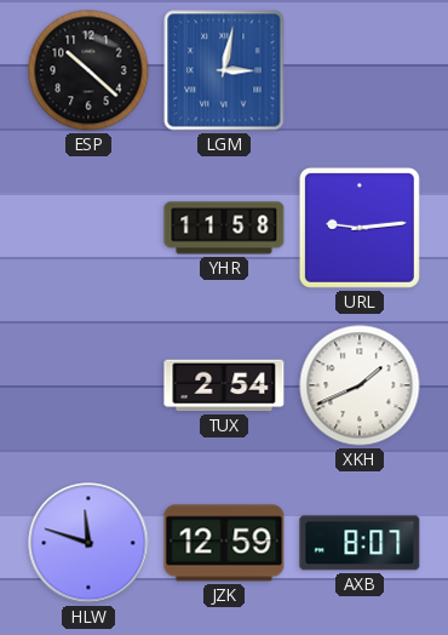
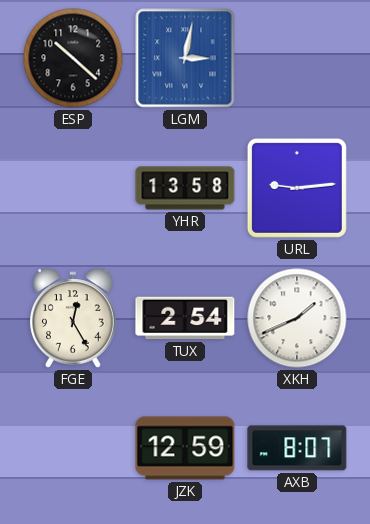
YHR: 11:58 -> 13:58
FGE: none -> 12:25
HLW: 11:48 -> none
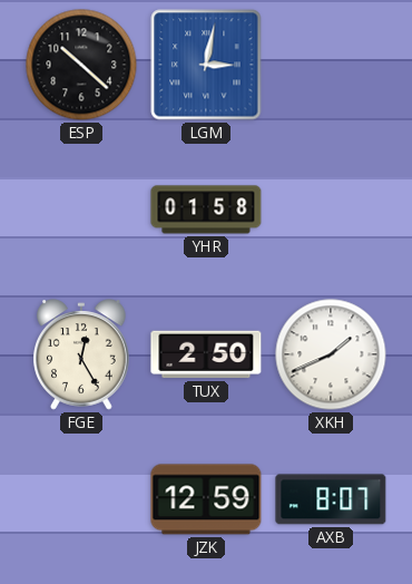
YHR: 13:58 -> 01:58
URL: 9:14 -> none
TUX: 2:54 -> 2:50
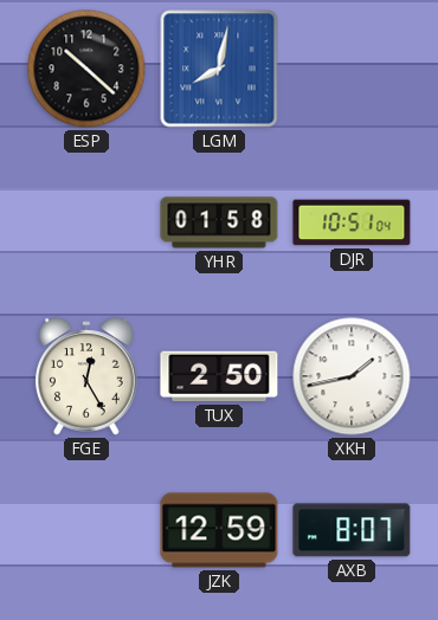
LGM: 3:02 -> 8:02
DJR: none -> 10:51
XKH: 1:41 -> 1:43
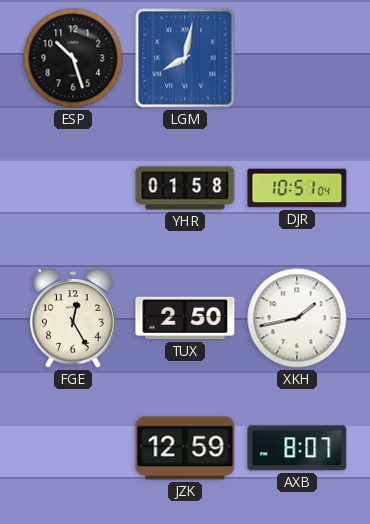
ESP: 10:22 -> 10:27
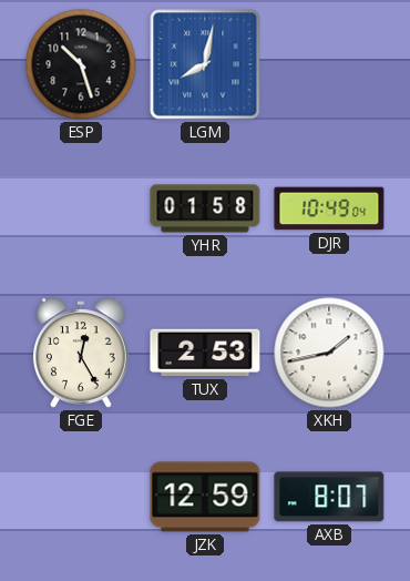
DJR: 10:51 -> 10:49
TUX: 2:50 -> 2:53
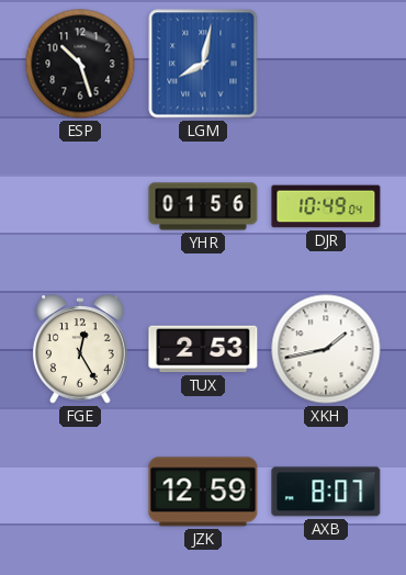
YHR: 01:58 -> 01:56
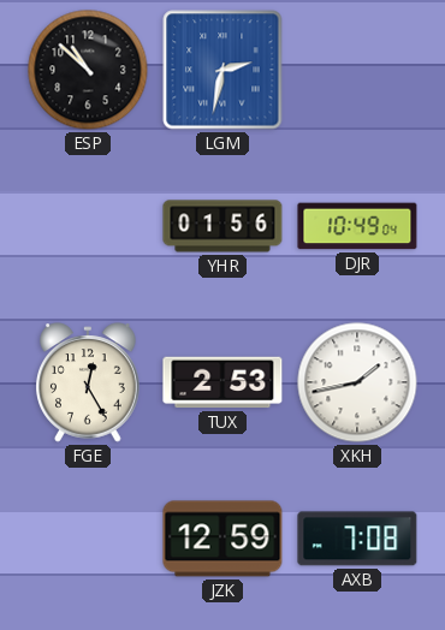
ESP: 10:27 -> 10:52
LGM: 8:02 -> 2:32
AXB: 8:07 -> 7:08
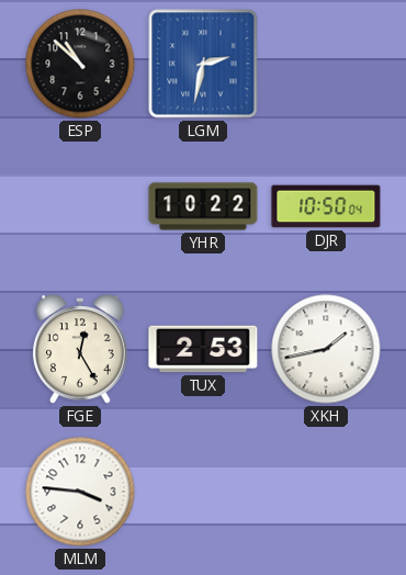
YHR: 01:56 -> 10:22
DJR: 10:49 -> 10:50
MLM: none -> 3:46
JZK: 12:59 -> none
AXB: 7:08 -> none
